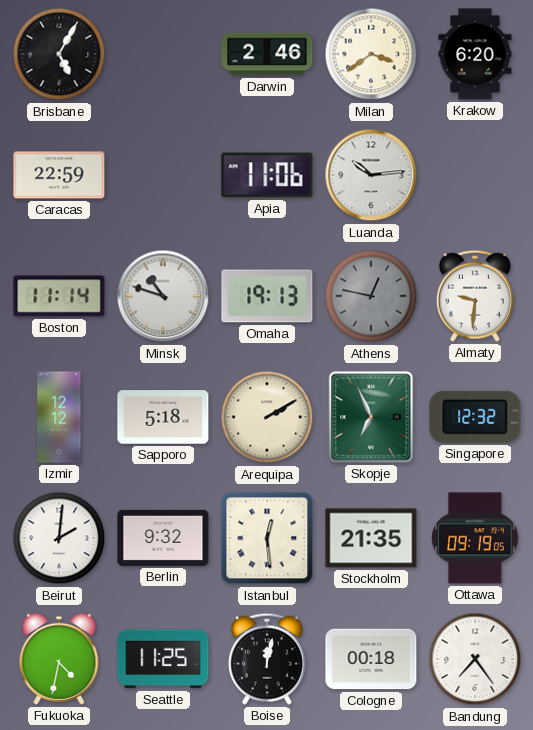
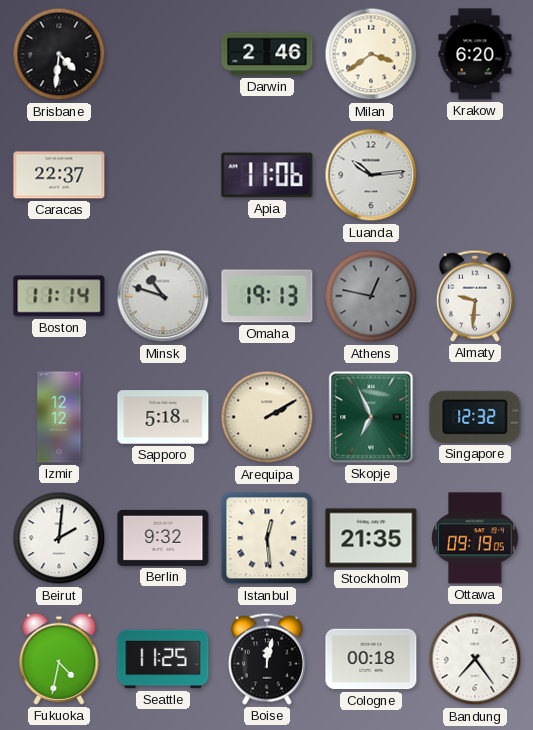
Brisbane: 5:05 -> 4:31
Caracas: 22:59 -> 22:37
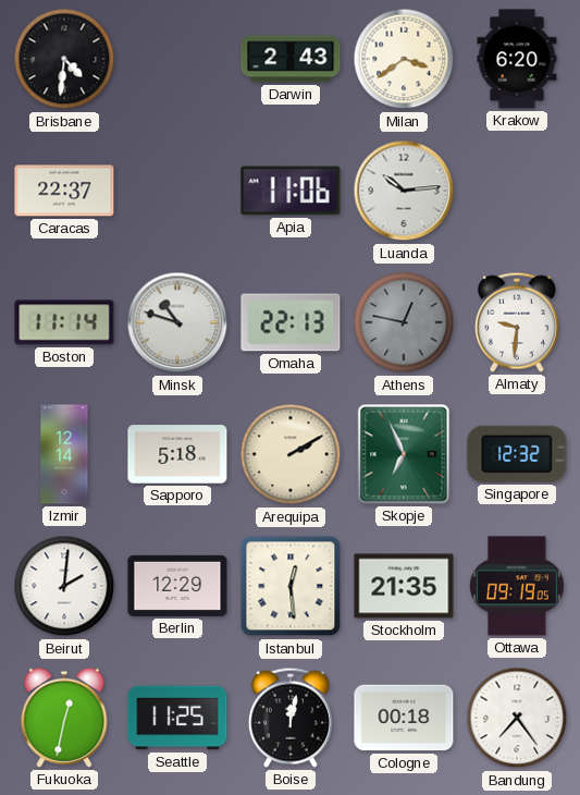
Darwin: 2:46 -> 2:43
Omaha: 19:13 -> 22:13
Izmir: 12:12 -> 12:14
Berlin: 9:32 -> 12:29
Fukuoka: 4:32 -> 12:32
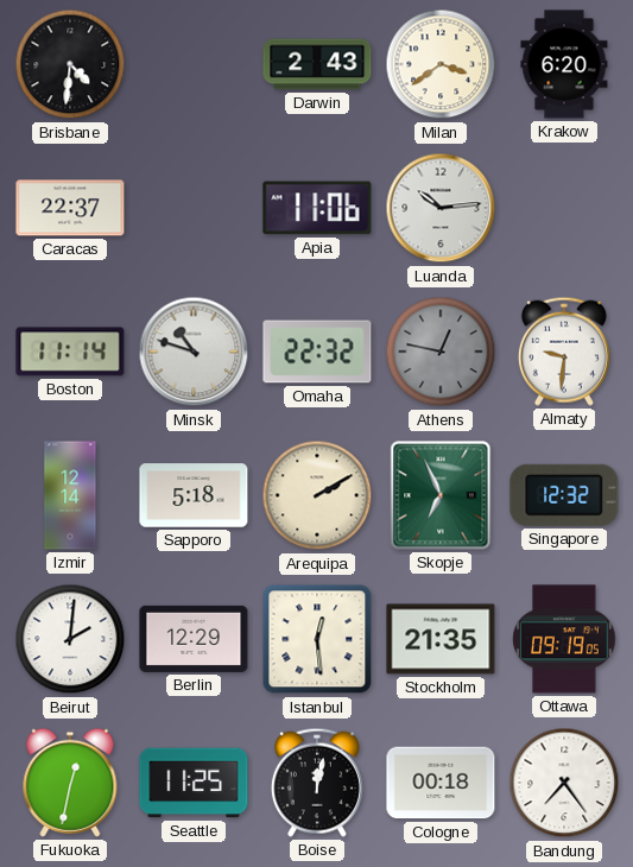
Omaha: 22:13 -> 22:32
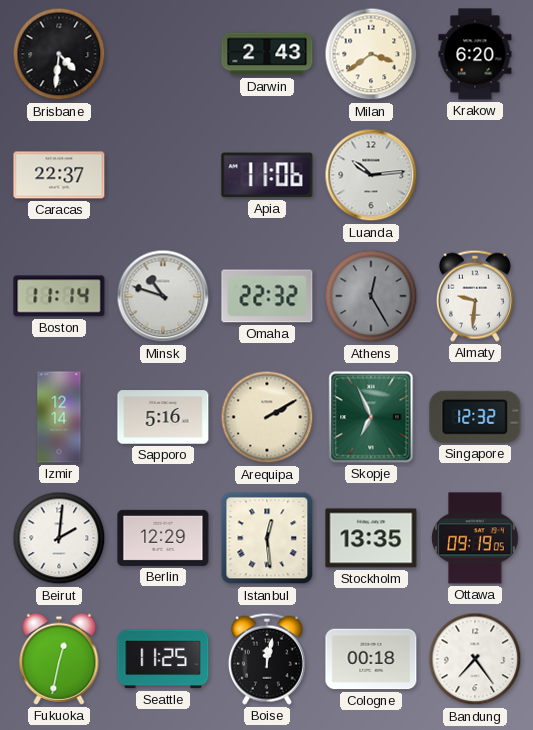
Athens: 12:47 -> 12:25
Sapporo: 5:18 -> 5:16
Stockholm: 21:35 -> 13:35
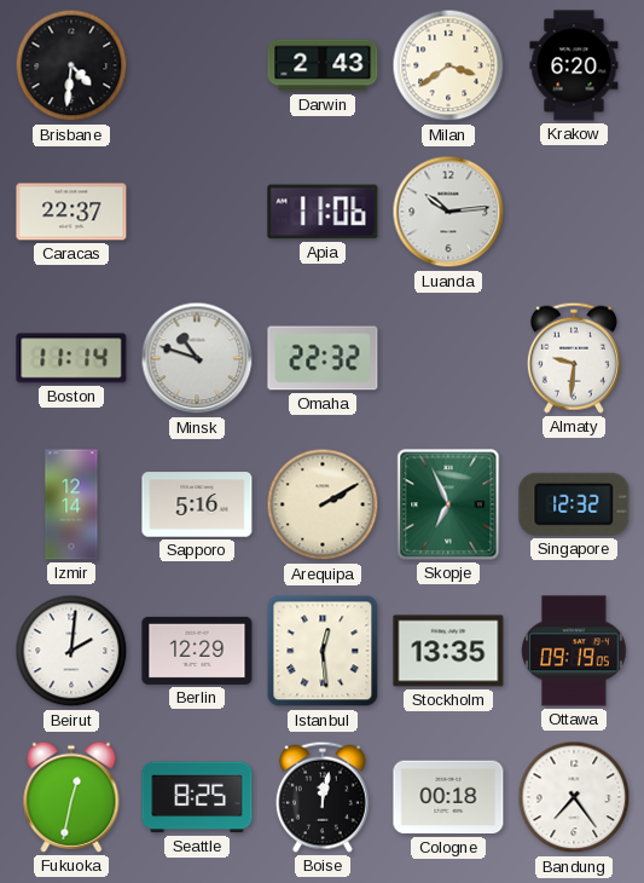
Athens: 12:25 -> none
Seattle: 11:25 -> 8:25
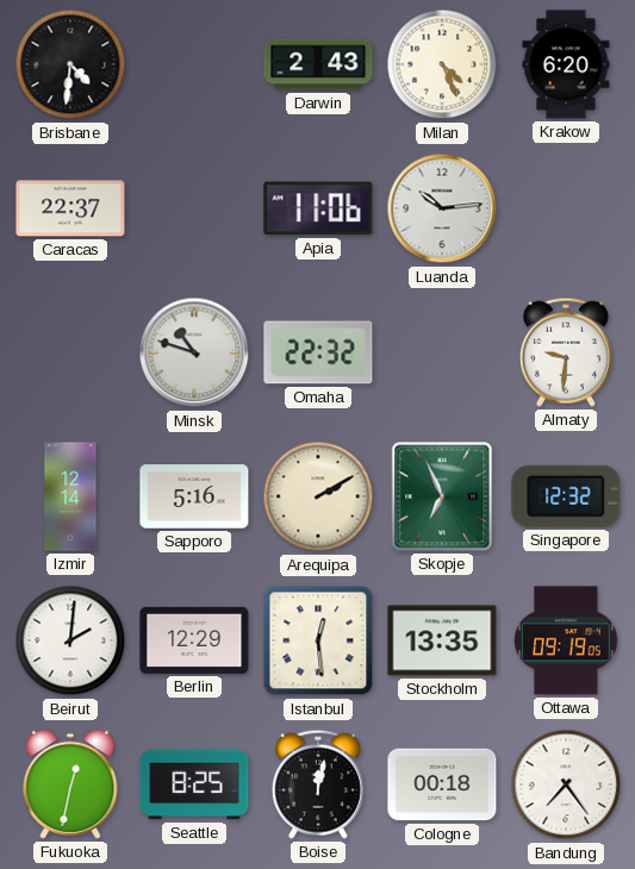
Milan: 3:39 -> 4:26
Boston: 11:14 -> none
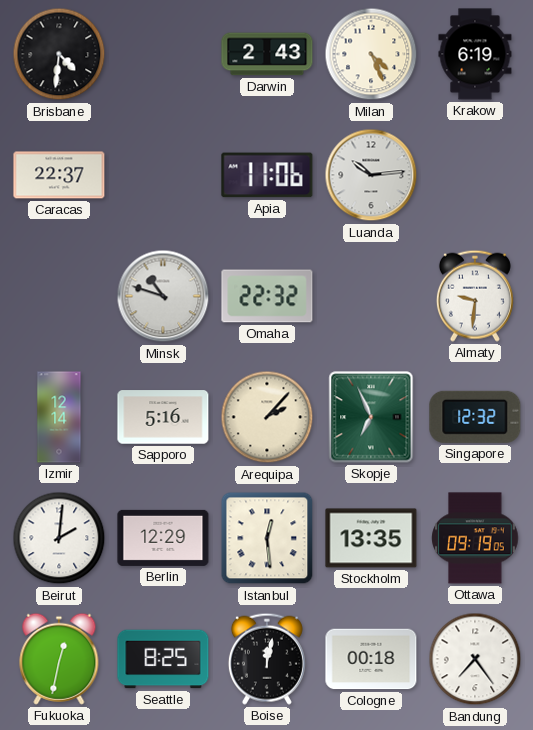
Krakow: 6:20 -> 6:19
Arequipa: 2:10 -> 2:07
